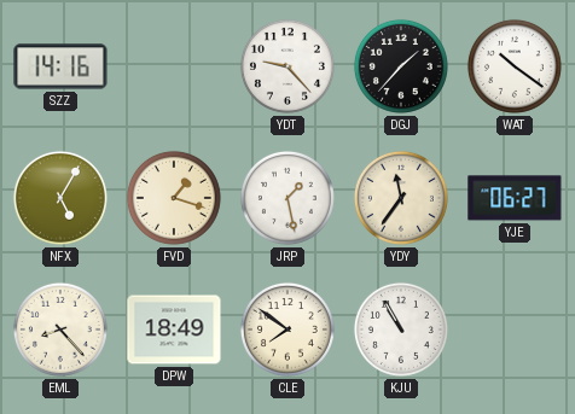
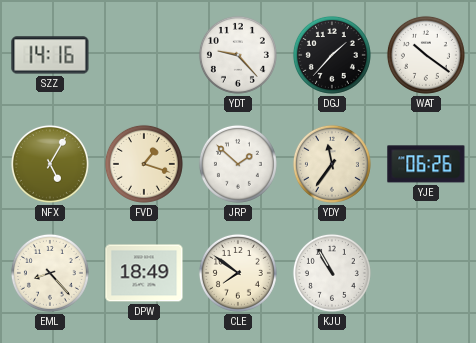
JRP: 1:28 -> 1:52
YJE: 06:27 -> 06:26
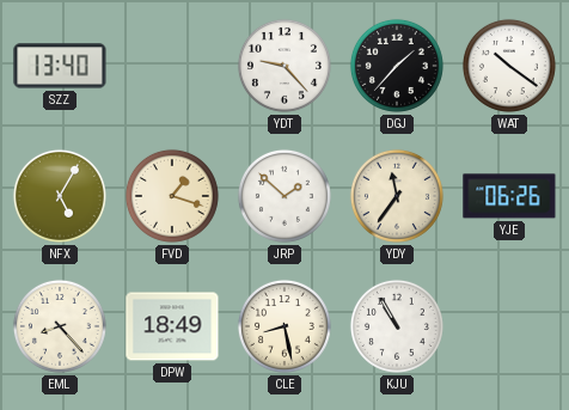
SZZ: 14:16 -> 13:40
CLE: 7:51 -> 8:28
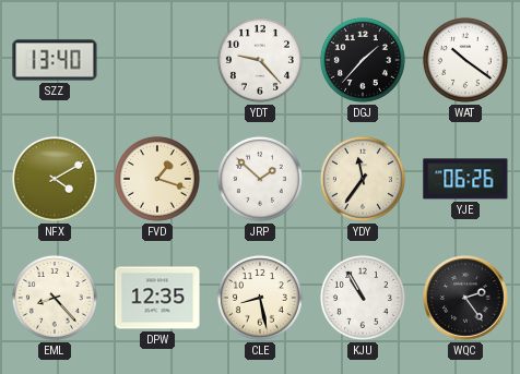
NFX: 5:05 -> 4:10
DPW: 18:49 -> 12:35
WQC: none -> 2:24
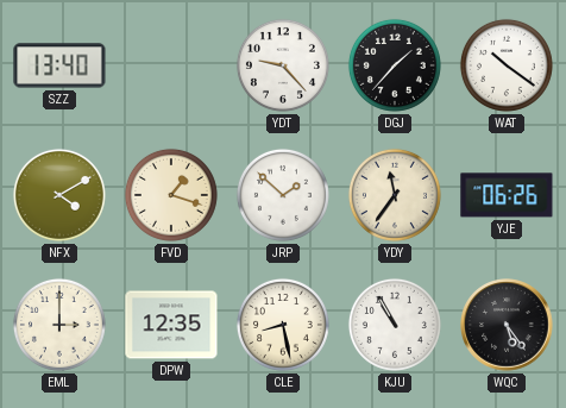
EML: 8:23 -> 3:00
WQC: 2:24 -> 5:24
